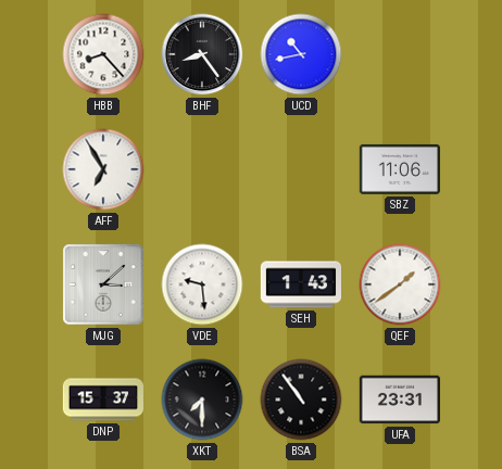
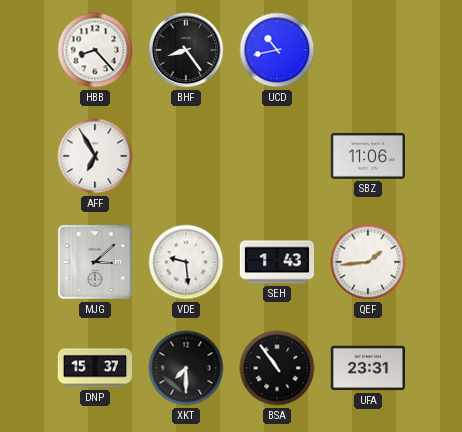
QEF: 1:39 -> 1:44
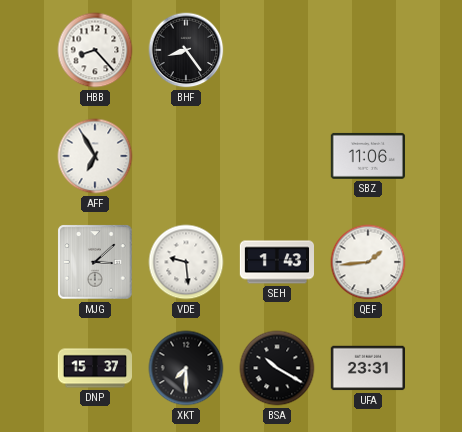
UCD: 10:43 -> none
BSA: 10:54 -> 10:20
